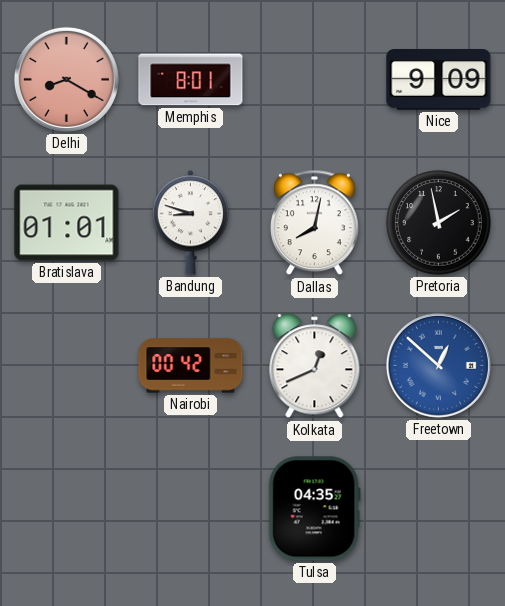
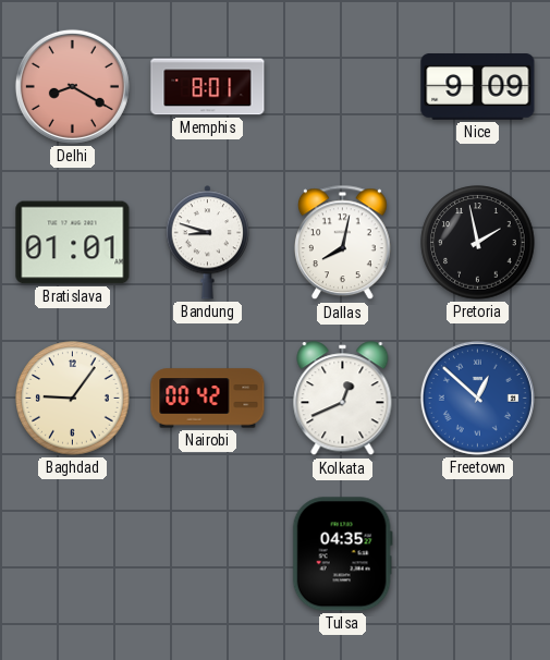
Baghdad: none -> 9:06
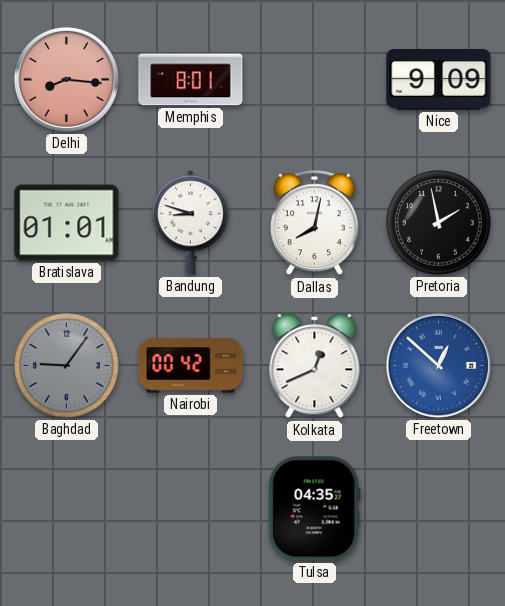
Delhi: 8:20 -> 8:16
Baghdad dial: cream -> grey
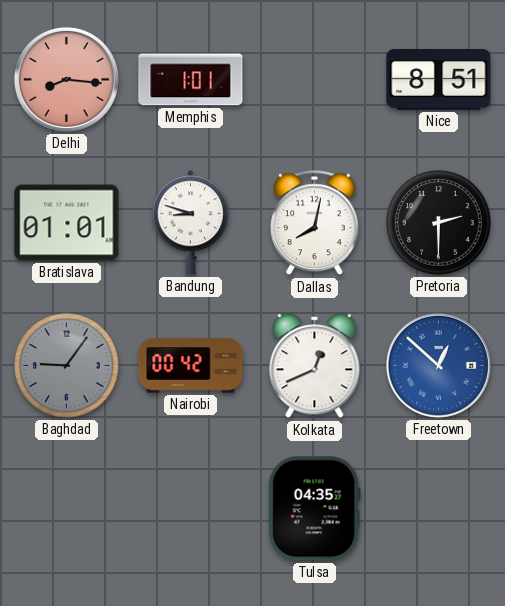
Memphis: 8:01 -> 1:01
Nice: 9:09 -> 8:51
Pretoria: 1:58 -> 2:30
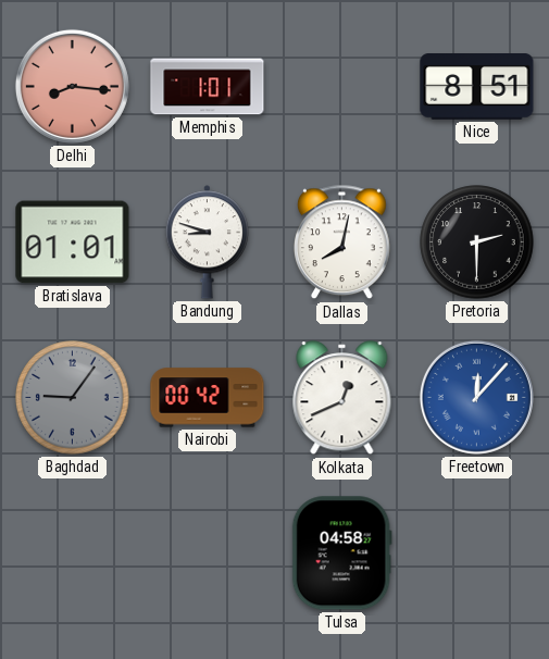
Freetown: 12:52 -> 12:07
Tulsa: 04:35 -> 04:58
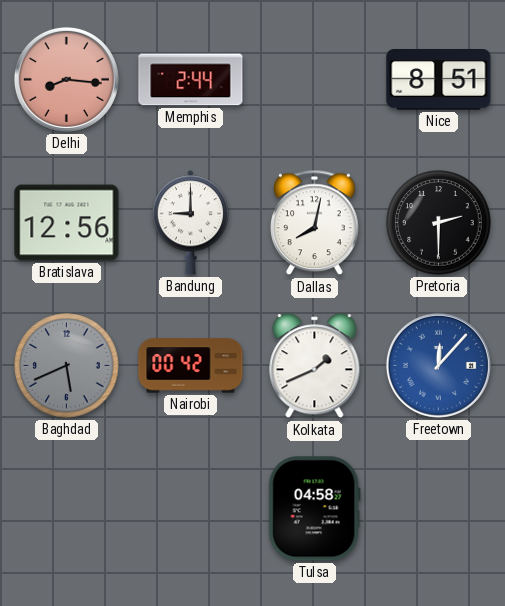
Memphis: 1:01 -> 2:44
Bratislava: 01:01 -> 12:56
Bandung: 8:48 -> 9:00
Baghdad: 9:06 -> 5:41
Kolkata: 12:41 -> 1:41
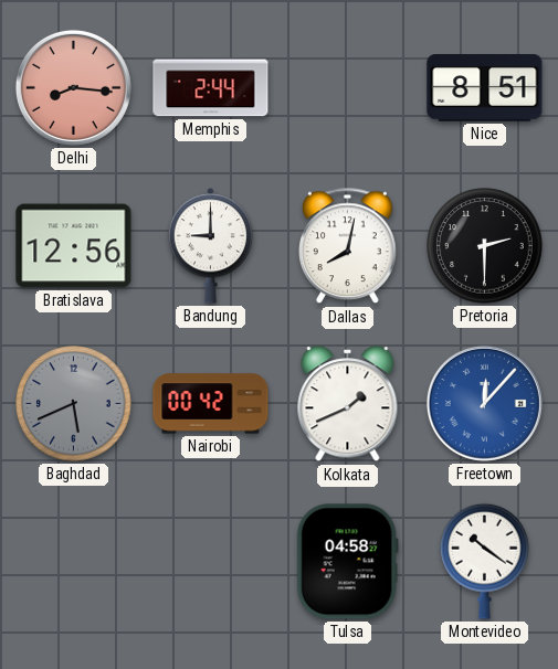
Montevideo: none -> 10:21
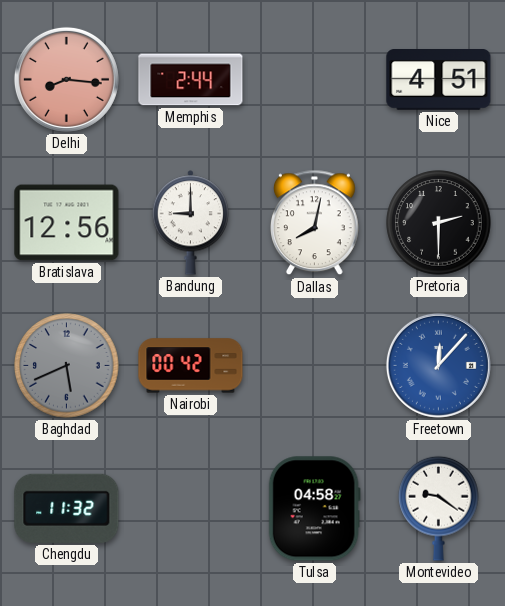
Nice: 8:51 -> 4:51
Kolkata: 1:41 -> none
Chengdu: none -> 11:32
Montevideo: 10:21 -> 9:21
